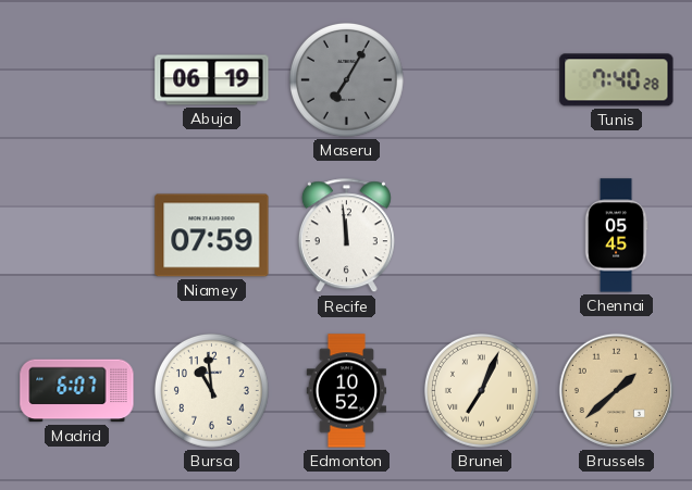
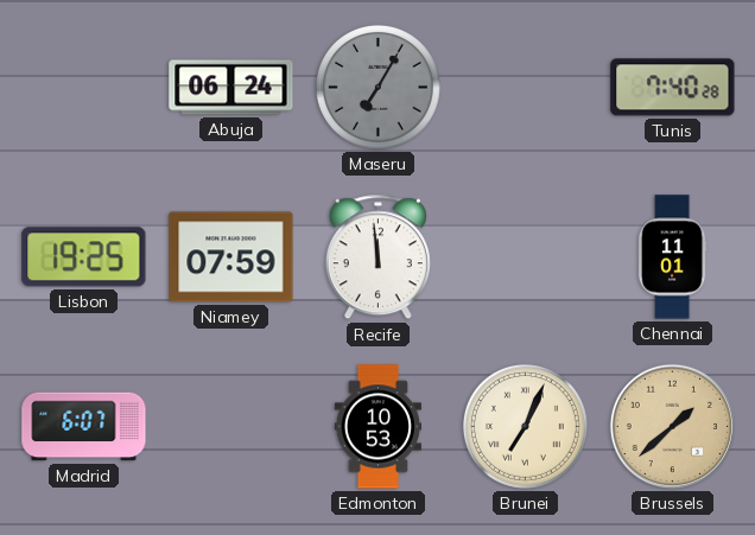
Abuja: 06:19 -> 06:24
Lisbon: none -> 19:25
Chennai: 05:45 -> 11:01
Bursa: 10:59 -> none
Edmonton: 10:52 -> 10:53
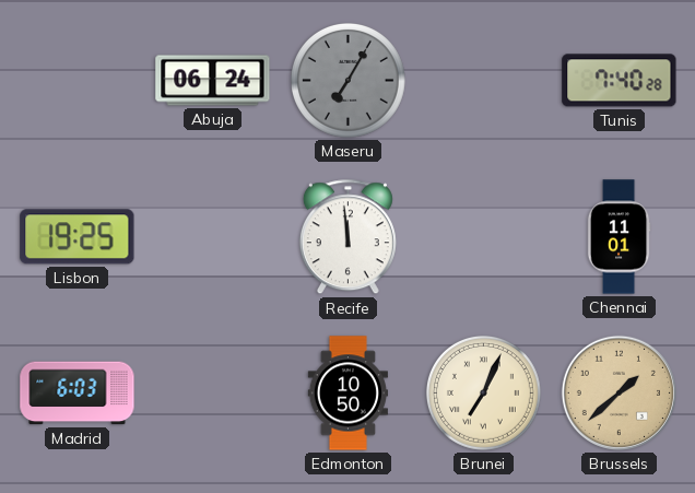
Niamey: 07:59 -> none
Madrid: 6:07 -> 6:03
Edmonton: 10:53 -> 10:50
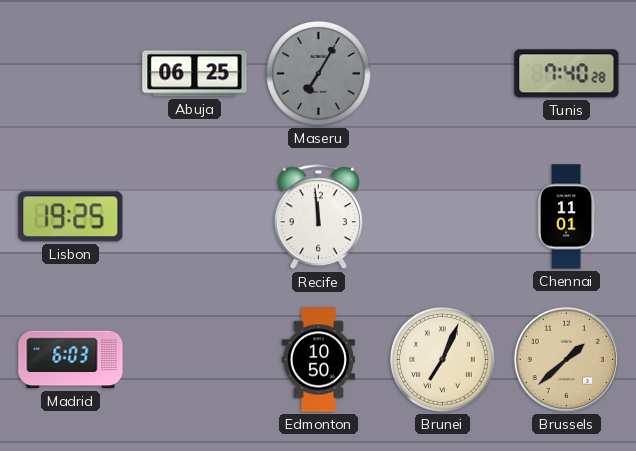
Abuja: 06:24 -> 06:25
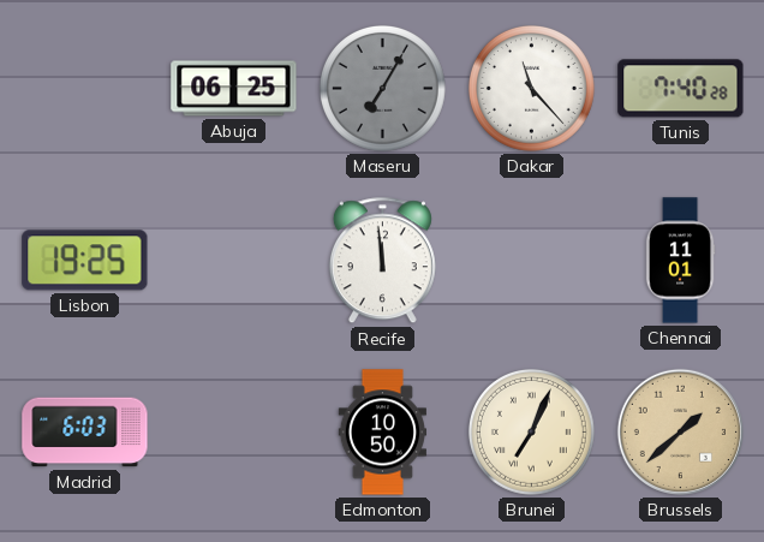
Dakar: none -> 11:23
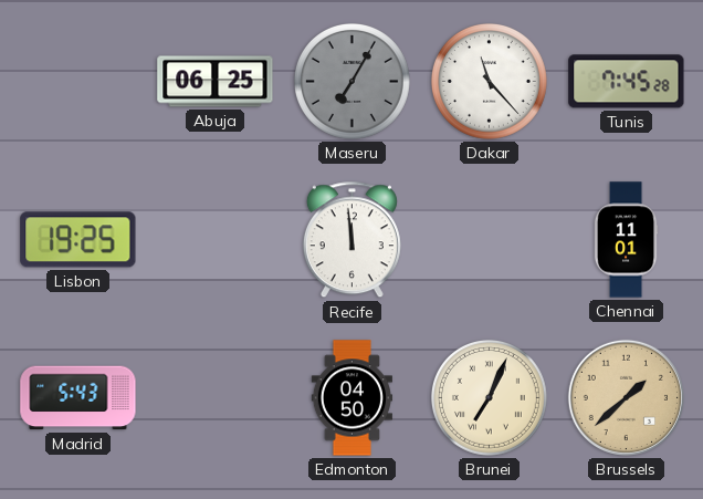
Tunis: 7:40 -> 7:45
Madrid: 6:03 -> 5:43
Edmonton: 10:50 -> 04:50
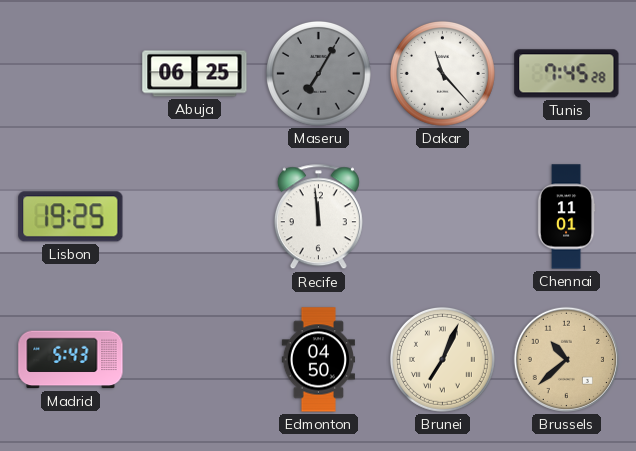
Brussels: 1:38 -> 10:38
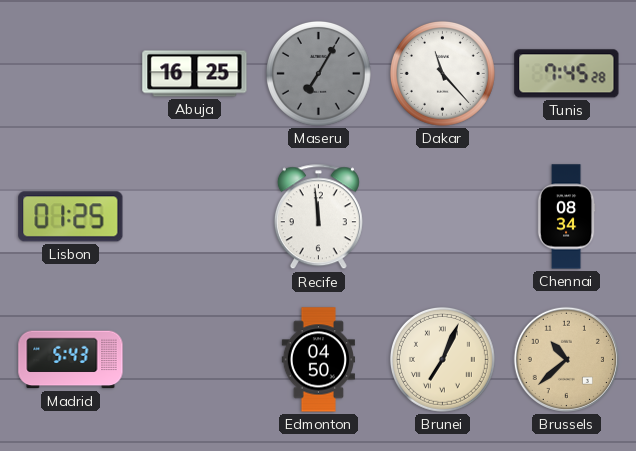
Abuja: 06:25 -> 16:25
Lisbon: 19:25 -> 01:25
Chennai: 11:01 -> 08:34
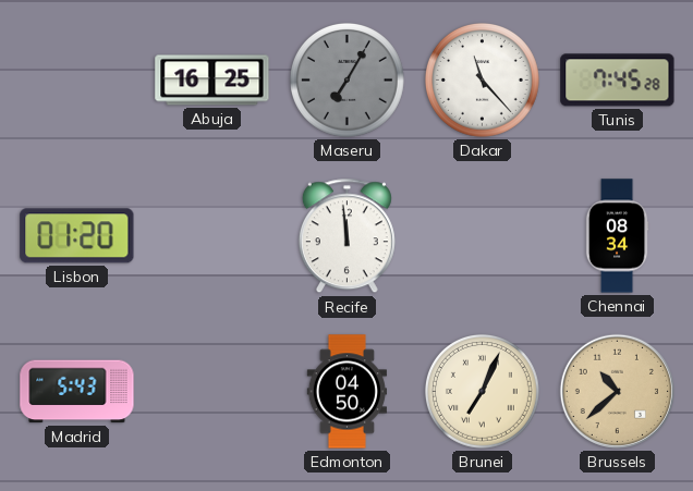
Lisbon: 01:25 -> 01:20
